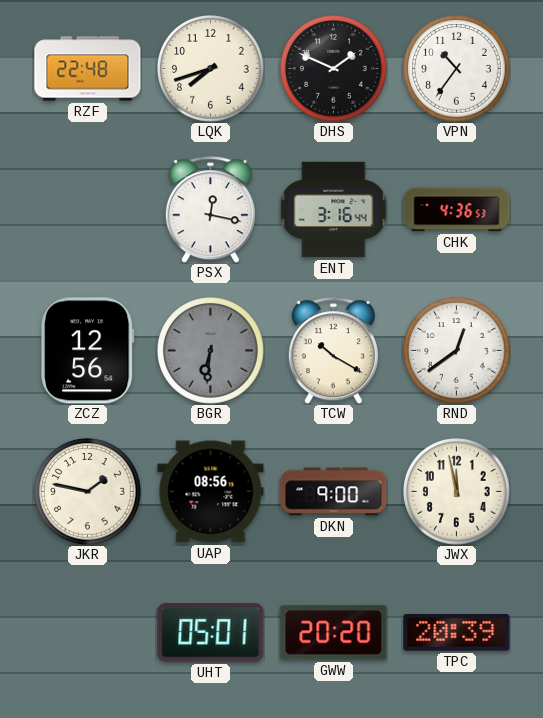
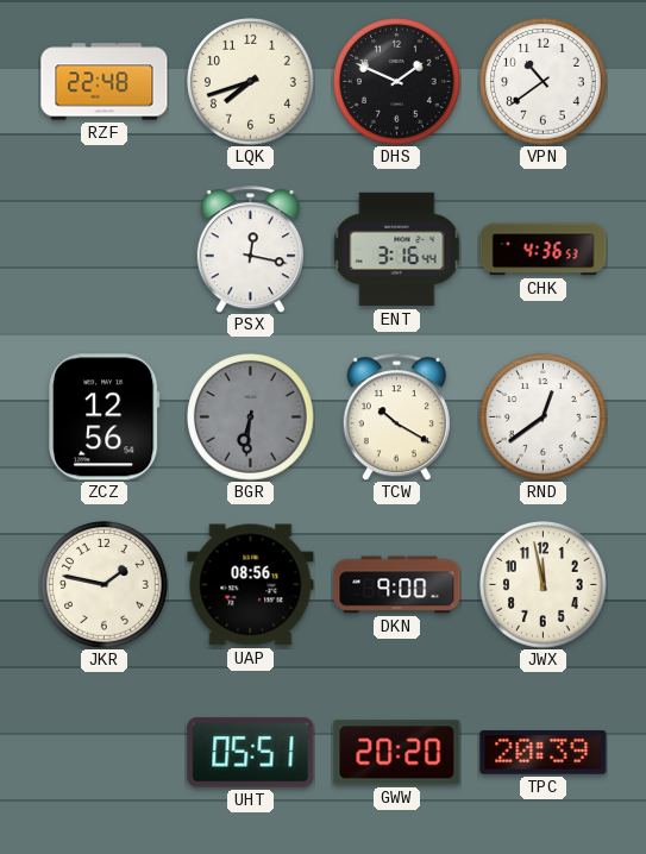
VPN: 10:36 -> 10:39
UHT: 05:01 -> 05:51
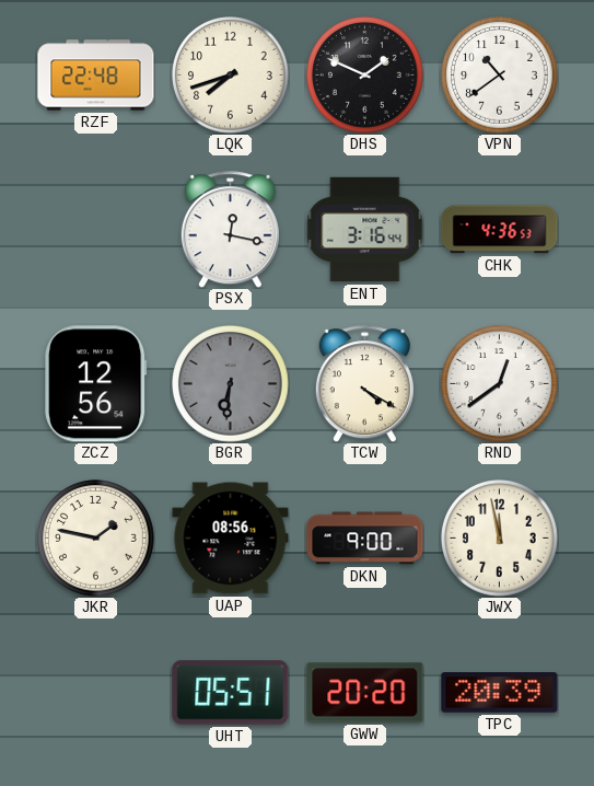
TCW: 10:20 -> 4:20
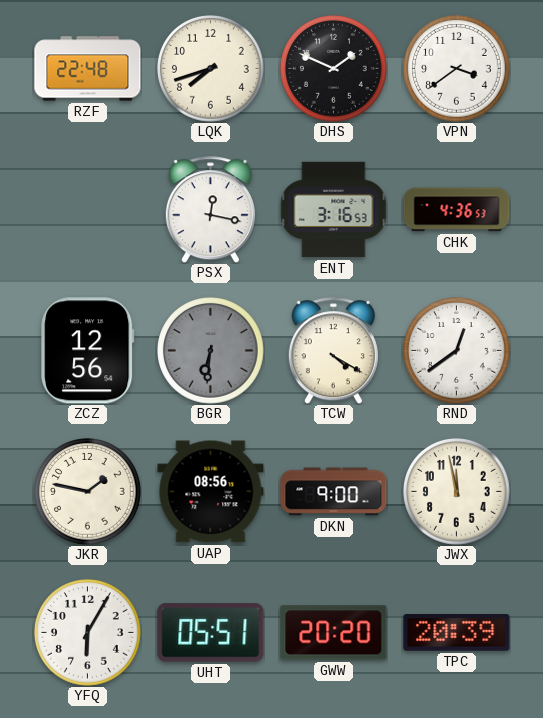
VPN: 10:39 -> 3:39
ENT: 3:16:44 -> 3:16:53
YFQ: none -> 6:05
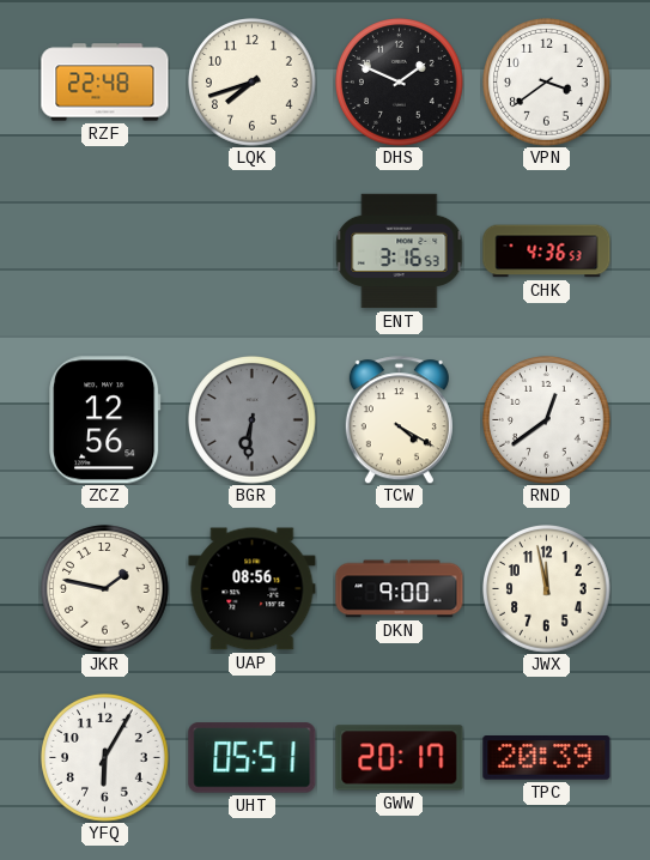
PSX: 12:17 -> none
GWW: 20:20 -> 20:17
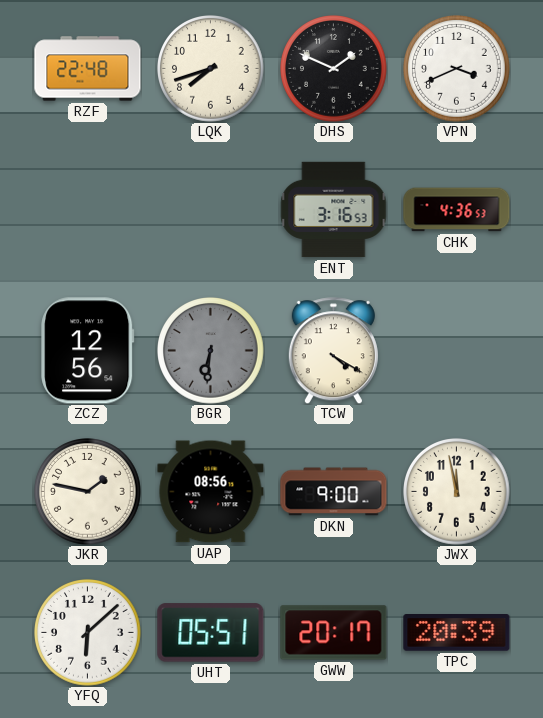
VPN: 3:39 -> 3:41
RND: 12:39 -> none
YFQ: 6:05 -> 6:08
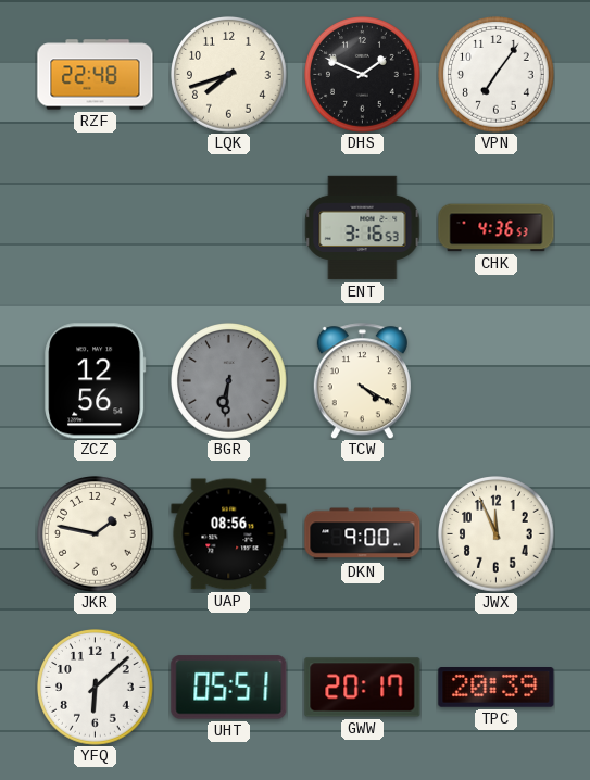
VPN: 3:41 -> 7:06
JWX: 11:58 -> 11:56
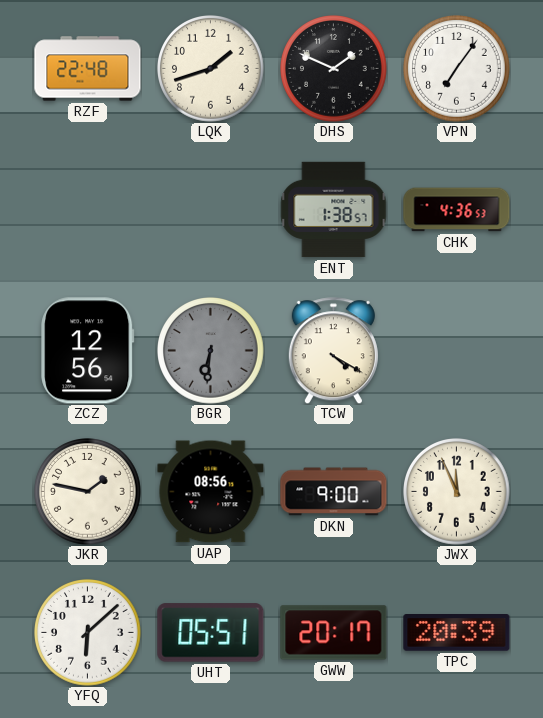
LQK: 7:42 -> 1:42
ENT: 3:16 -> 1:38
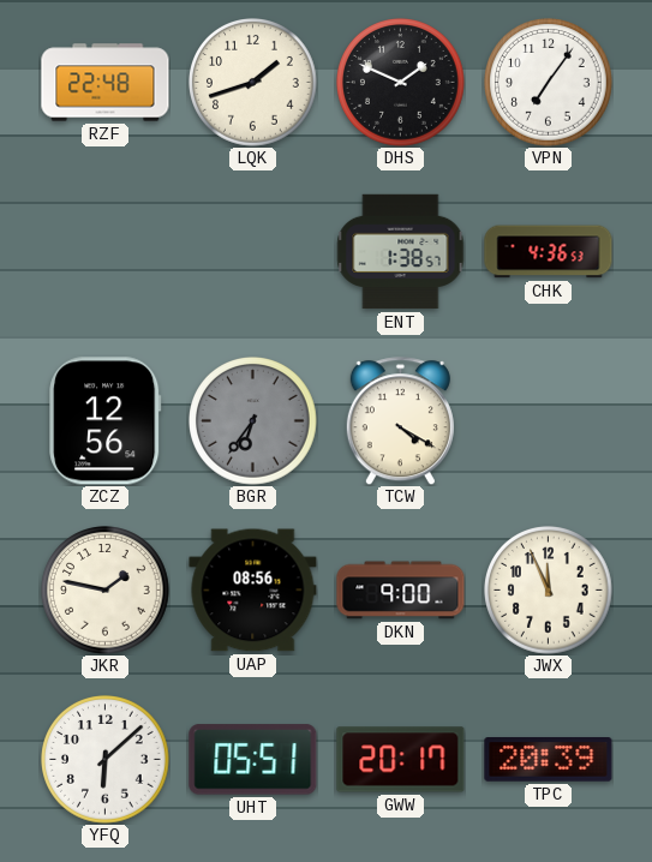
BGR: 6:31 -> 6:36
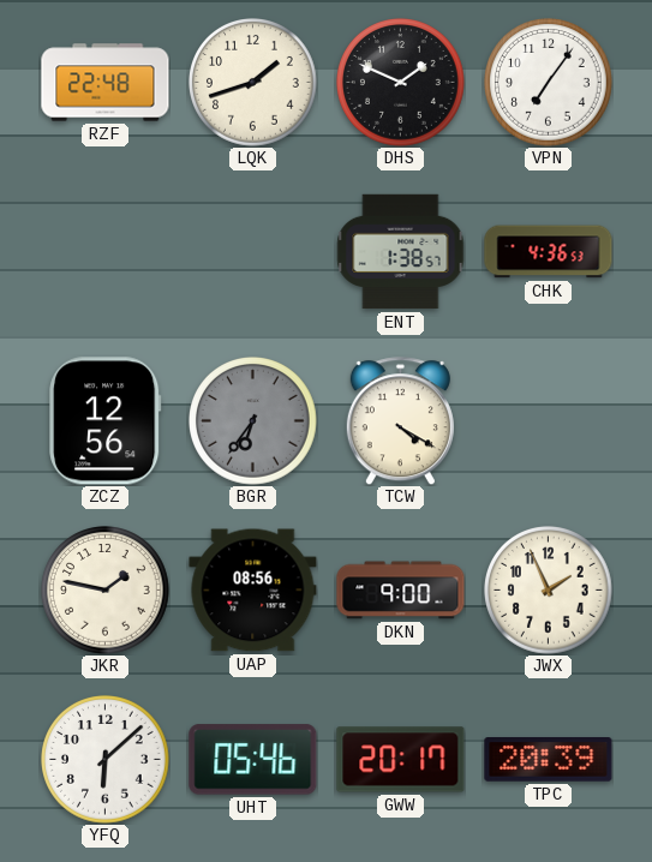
JWX: 11:56 -> 1:56
UHT: 05:51 -> 05:46
